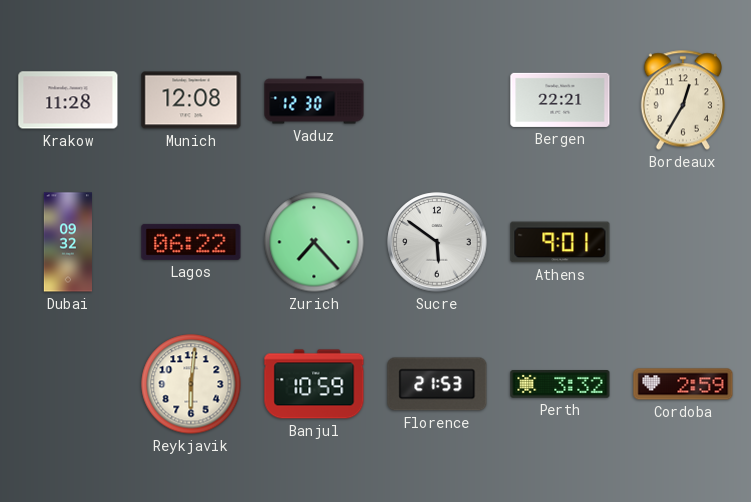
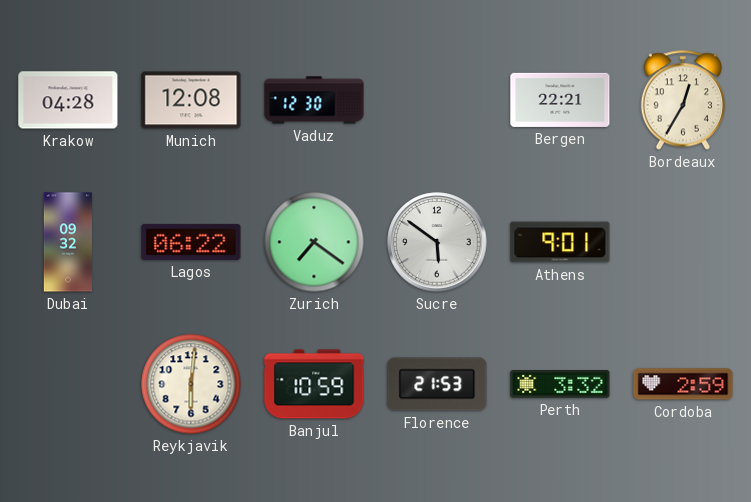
Krakow: 11:28 -> 04:28
Zurich: 7:23 -> 7:21
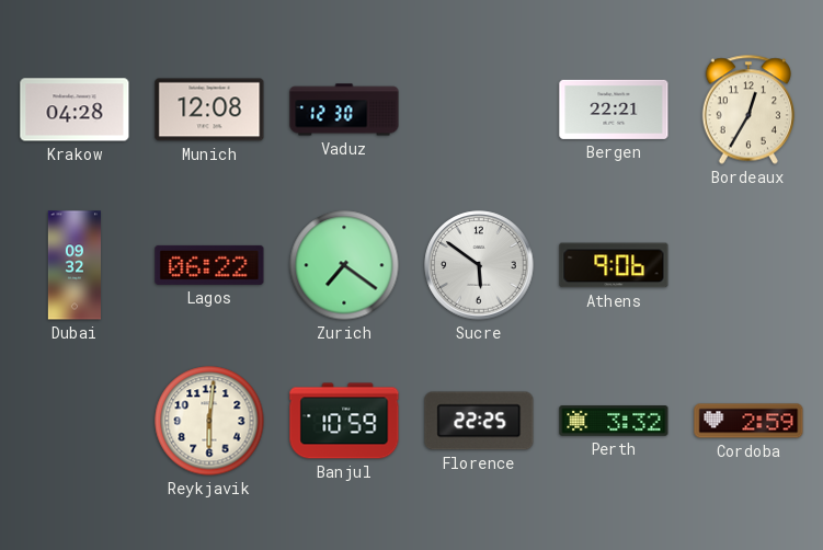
Athens: 9:01 -> 9:06
Florence: 21:53 -> 22:25
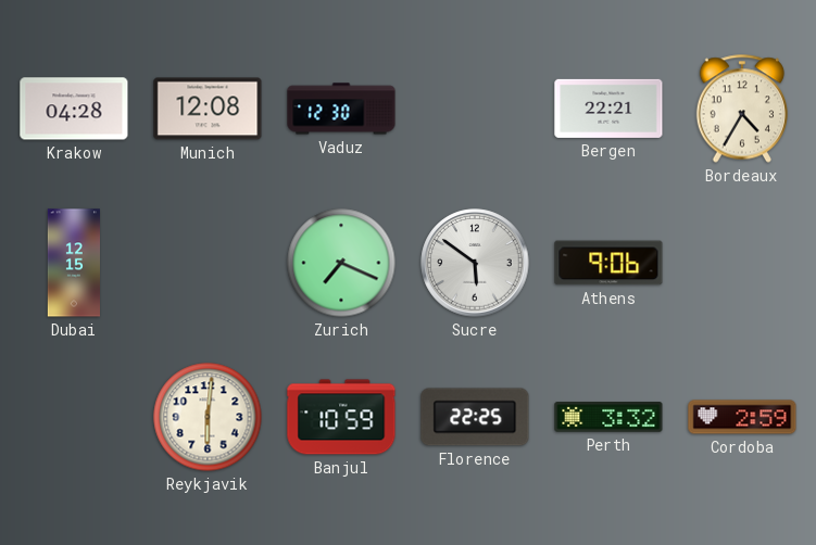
Bordeaux: 12:35 -> 4:35
Dubai: 09:32 -> 12:15
Lagos: 06:22 -> none
Zurich: 7:21 -> 7:19
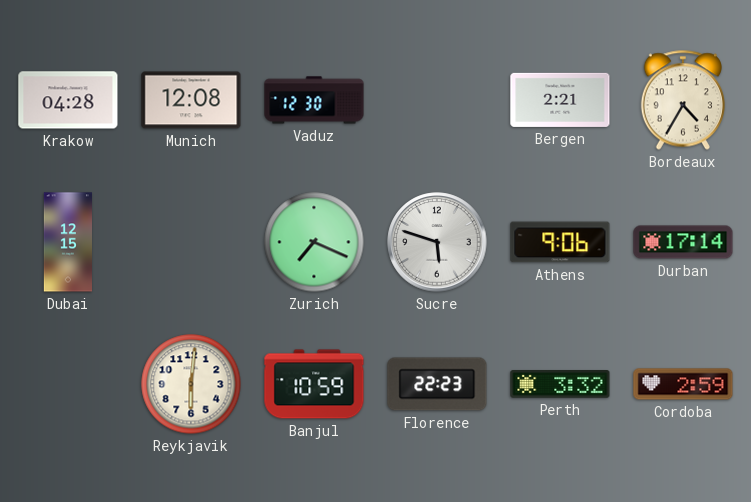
Bergen: 22:21 -> 2:21
Sucre: 5:51 -> 5:48
Durban: none -> 17:14
Florence: 22:25 -> 22:23
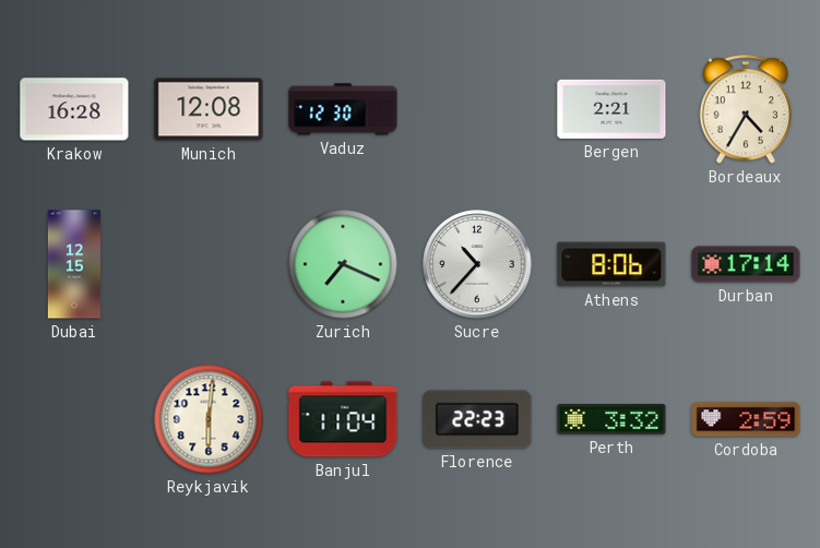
Krakow: 04:28 -> 16:28
Sucre: 5:48 -> 10:37
Athens: 9:06 -> 8:06
Banjul: 10:59 -> 11:04
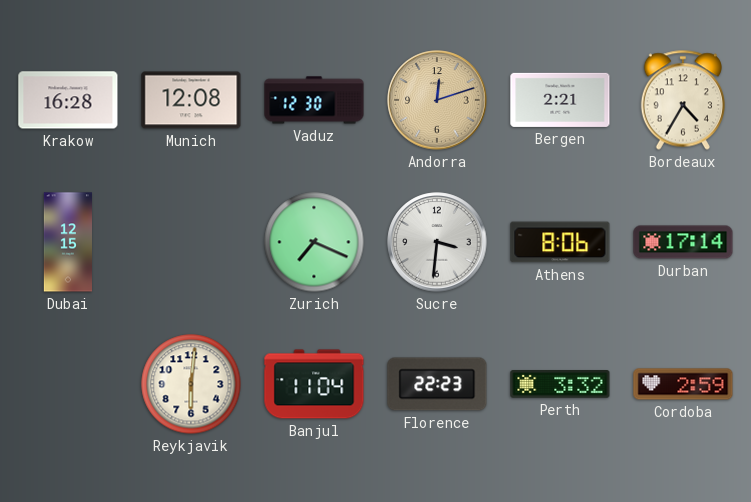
Andorra: none -> 12:12
Sucre: 10:37 -> 3:31
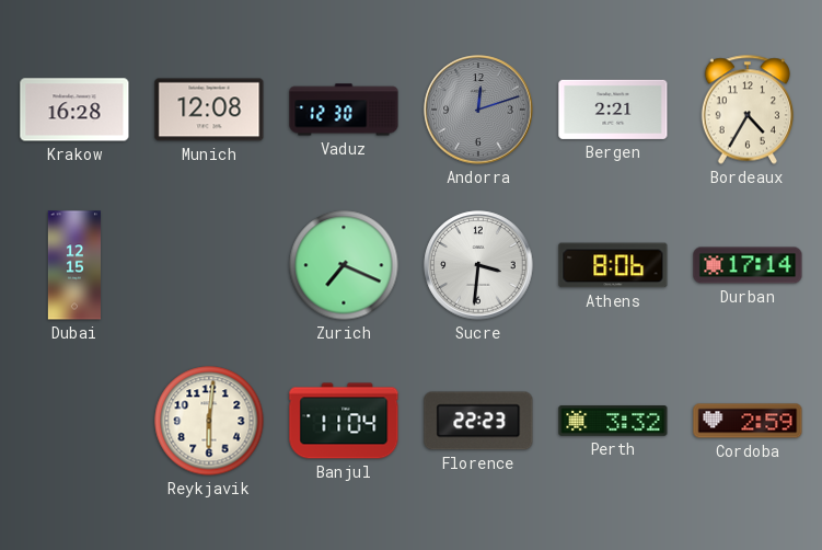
Andorra dial: champagne -> grey
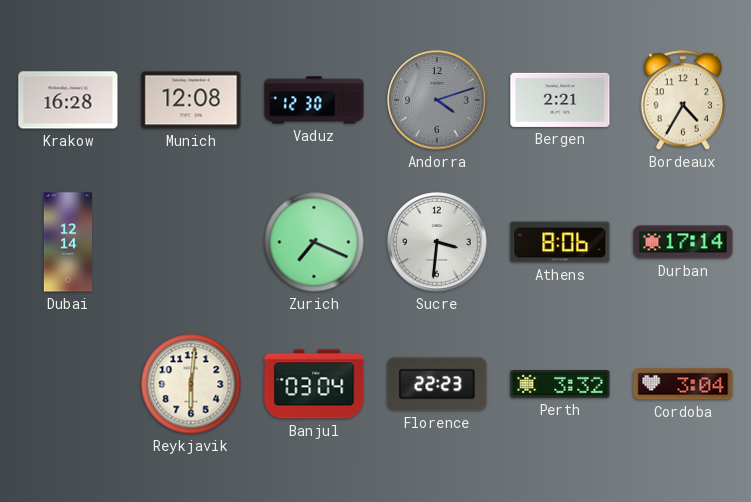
Andorra: 12:12 -> 4:12
Dubai: 12:15 -> 12:14
Banjul: 11:04 -> 03:04
Cordoba: 2:59 -> 3:04
